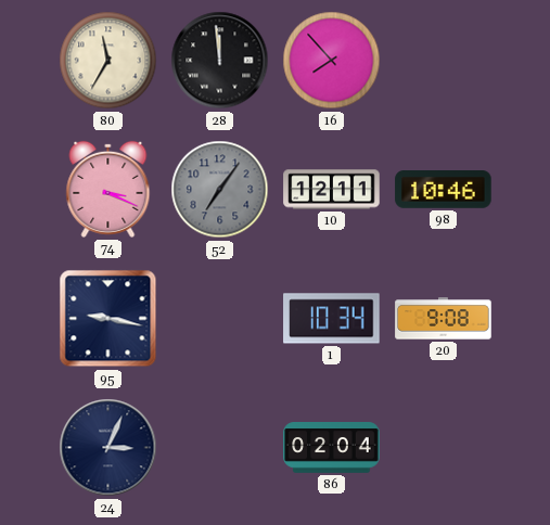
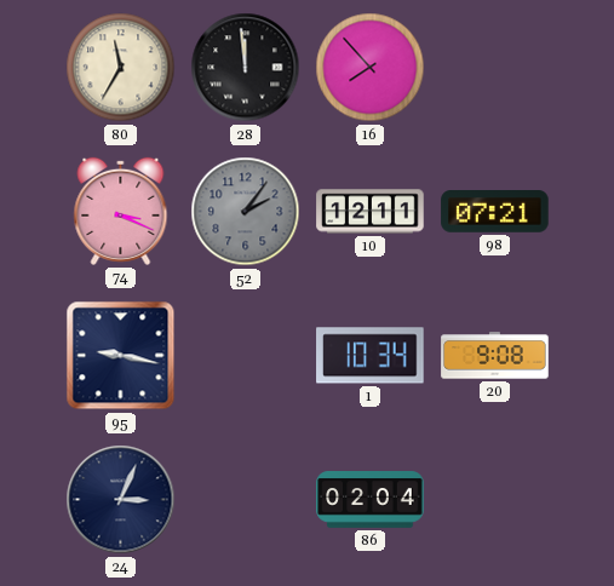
52: 7:06 -> 2:06
98: 10:46 -> 07:21
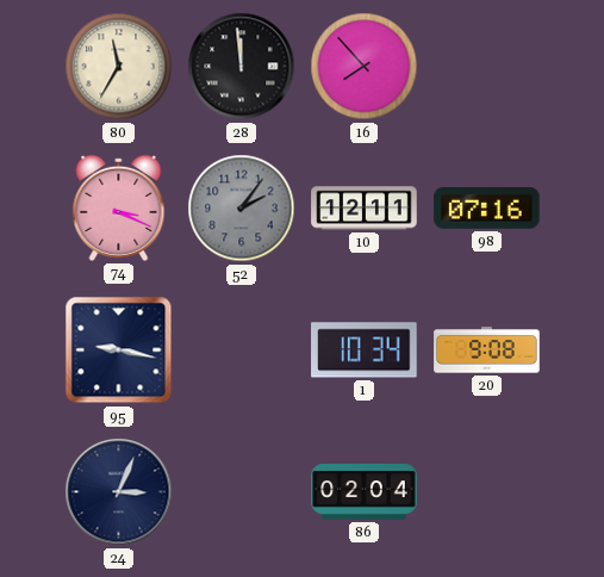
98: 07:21 -> 07:16
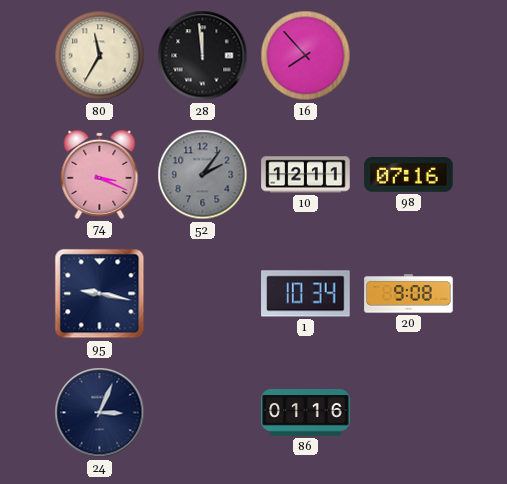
86: 02:04 -> 01:16
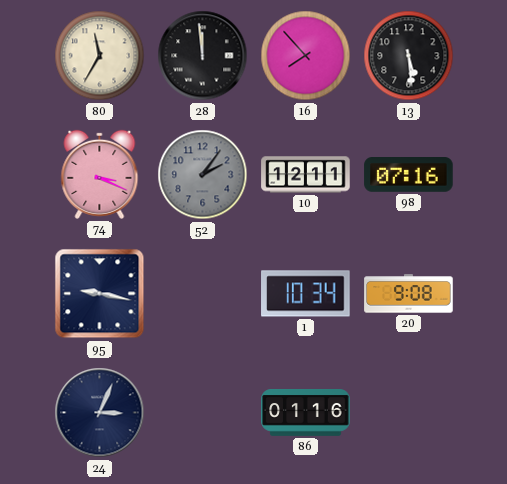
13: none -> 5:29
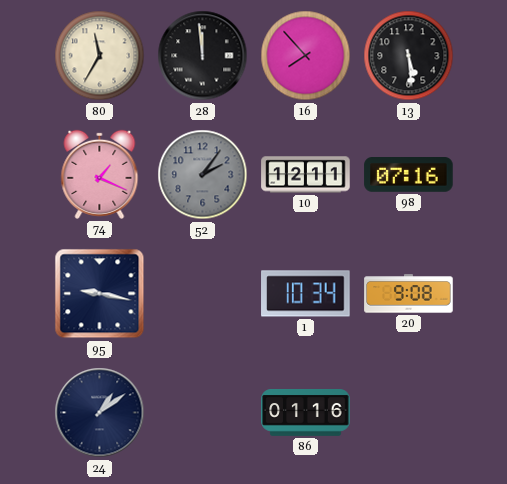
74: 3:19 -> 1:19
24: 3:04 -> 1:09
